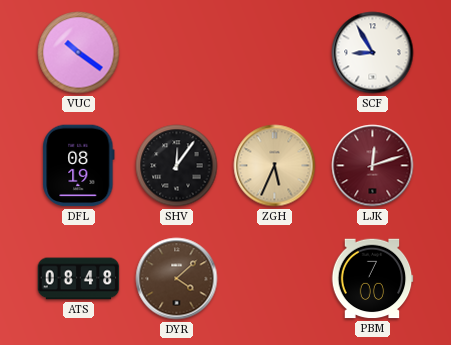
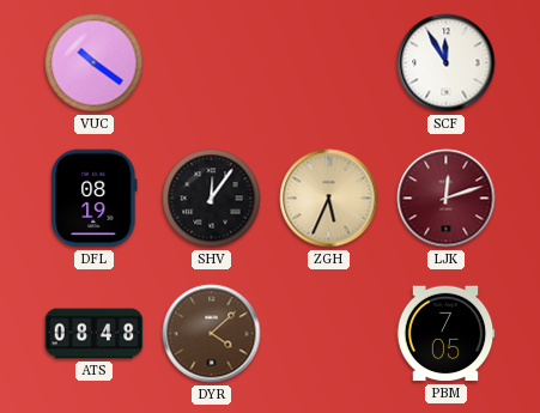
SCF: 8:55 -> 11:55
PBM: 7:00 -> 7:05
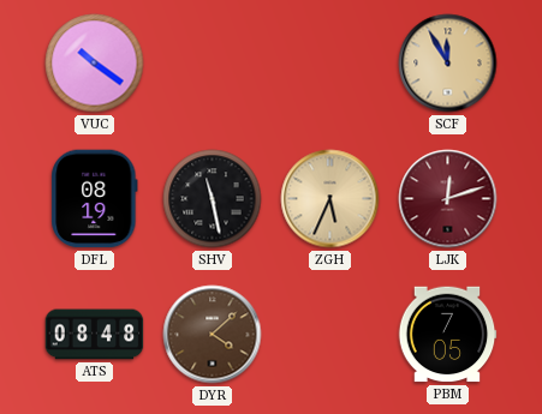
SCF dial: white -> champagne
SHV: 12:06 -> 11:28
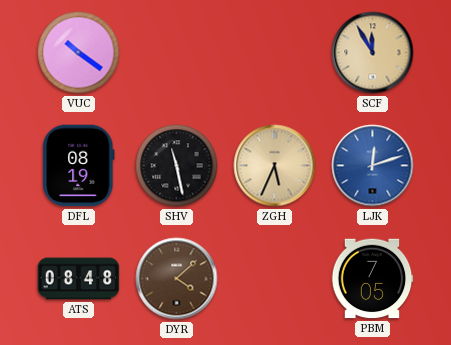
LJK dial: burgundy -> blue
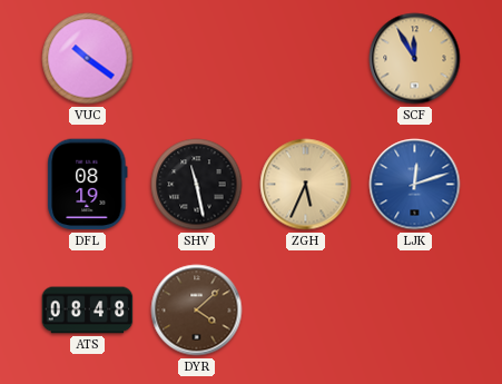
PBM: 7:05 -> none
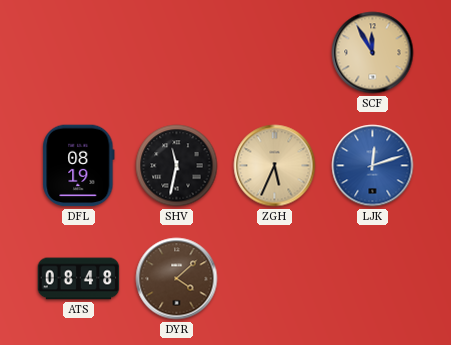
VUC: 10:21 -> none
SHV: 11:28 -> 11:32
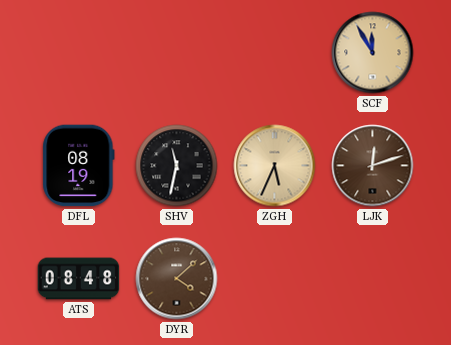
LJK dial: blue -> brown
